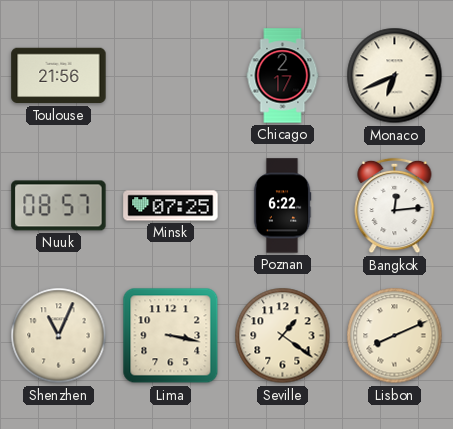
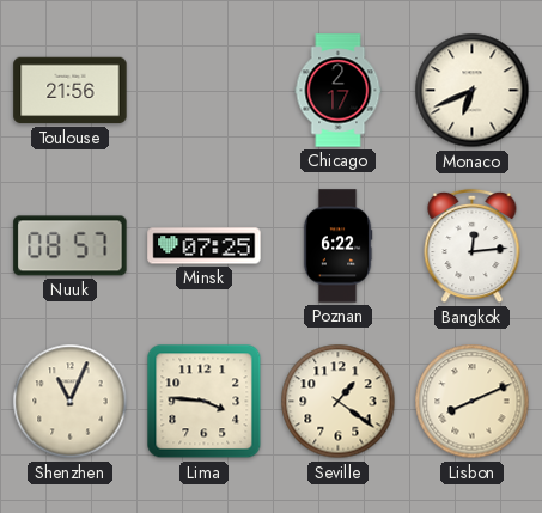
Lima: 3:17 -> 3:46
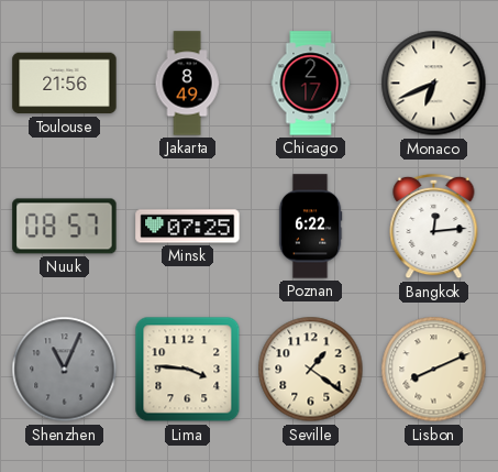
Jakarta: none -> 8:49
Shenzhen dial: cream -> grey
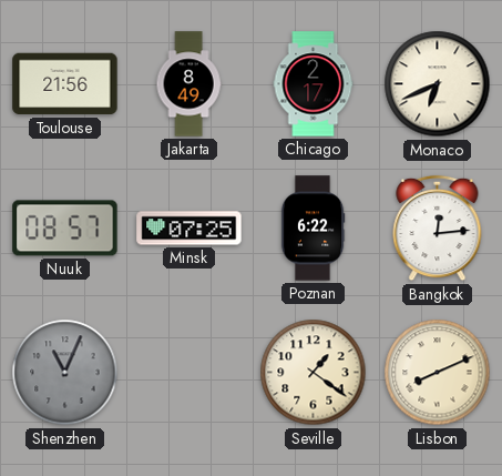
Lima: 3:46 -> none
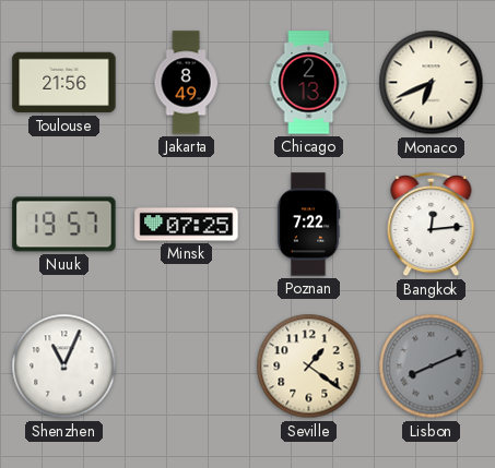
Chicago: 2:17 -> 2:13
Nuuk: 08:57 -> 19:57
Poznan: 6:22 -> 7:22
Shenzhen dial: grey -> white
Lisbon dial: cream -> grey
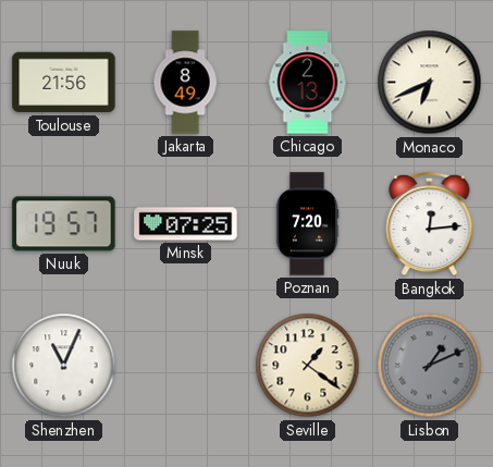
Poznan: 7:22 -> 7:20
Lisbon: 8:11 -> 1:11
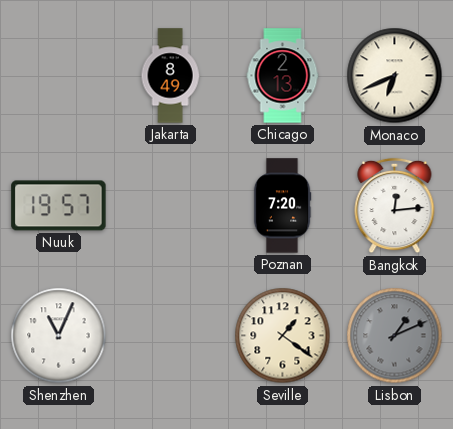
Toulouse: 21:56 -> none
Minsk: 07:25 -> none
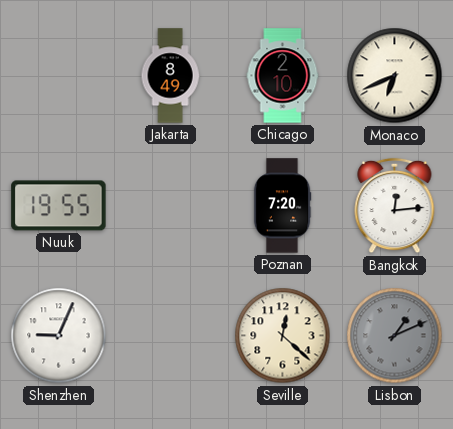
Chicago: 2:13 -> 2:10
Nuuk: 19:57 -> 19:55
Shenzhen: 11:04 -> 9:04
Seville: 1:21 -> 12:22
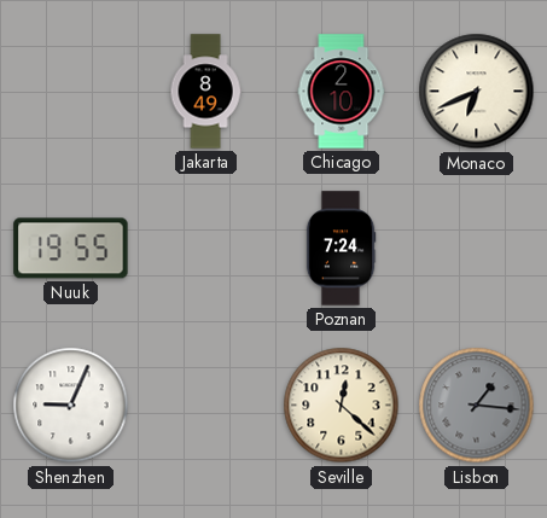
Poznan: 7:20 -> 7:24
Bangkok: 12:14 -> none
Lisbon: 1:11 -> 1:16
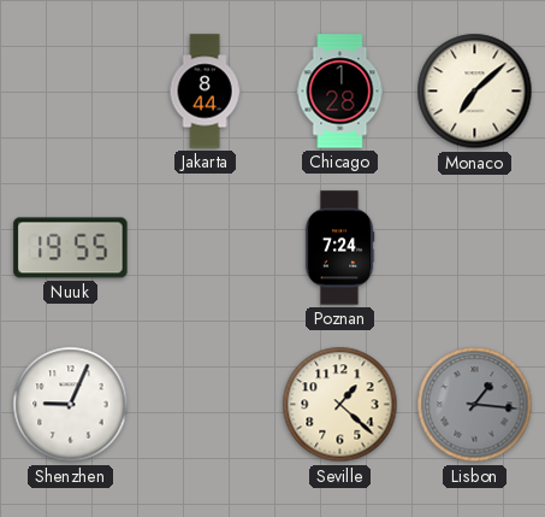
Jakarta: 8:49 -> 8:44
Chicago: 2:10 -> 1:28
Monaco: 6:41 -> 7:08
Seville: 12:22 -> 1:22
